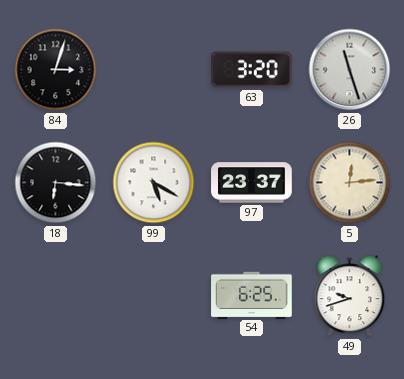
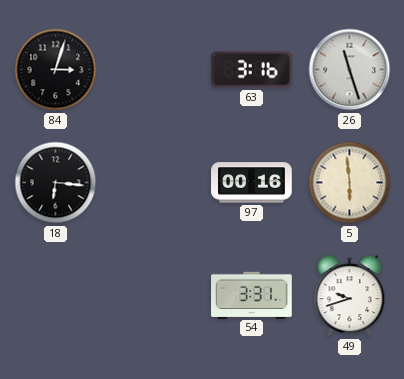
63: 3:20 -> 3:16
99: 5:20 -> none
97: 23:37 -> 00:16
5: 12:14 -> 5:59
54: 6:25 -> 3:31
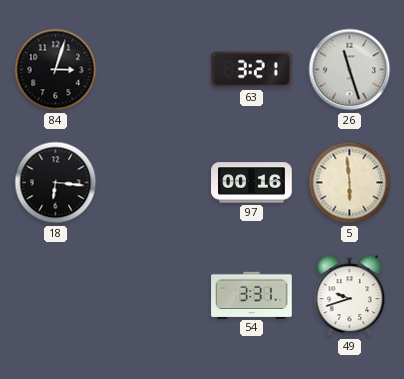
63: 3:16 -> 3:21
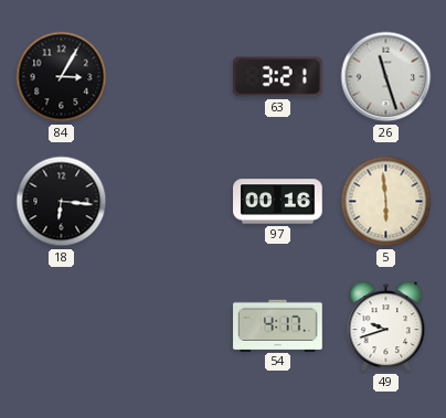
84: 3:03 -> 3:05
54: 3:31 -> 4:17
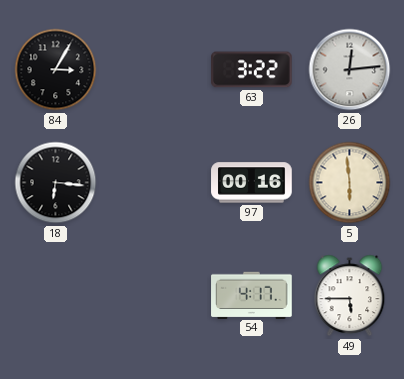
63: 3:21 -> 3:22
26: 11:27 -> 12:14
49: 9:42 -> 5:45
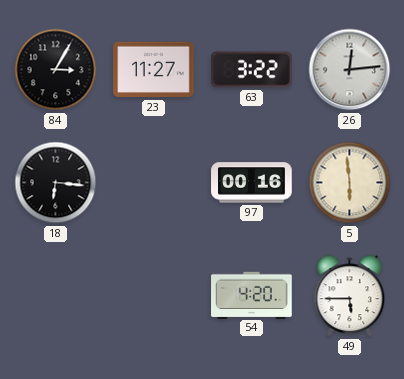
23: none -> 11:27
54: 4:17 -> 4:20
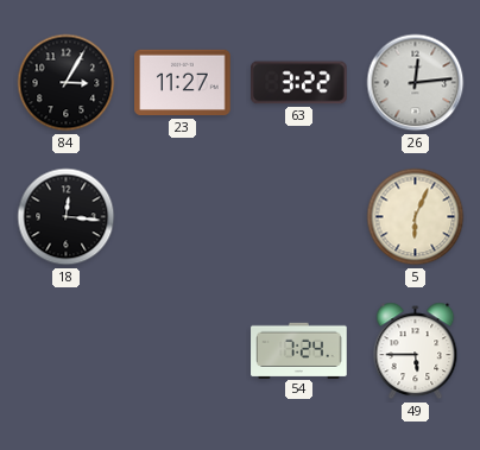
18: 6:16 -> 12:16
97: 00:16 -> none
5: 5:59 -> 6:04
54: 4:20 -> 7:24
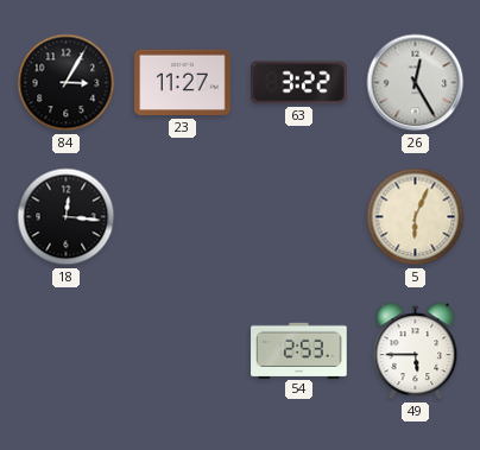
26: 12:14 -> 12:25
54: 7:24 -> 2:53
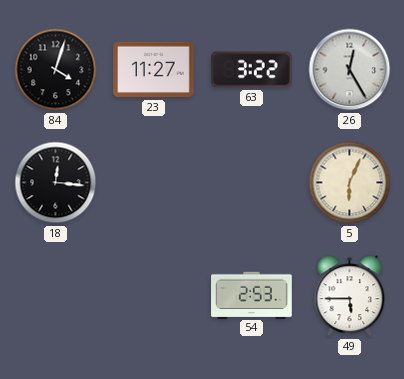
84: 3:05 -> 4:03
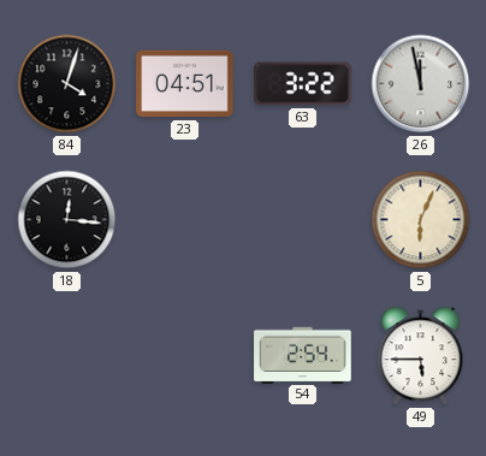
23: 11:27 -> 04:51
26: 12:25 -> 11:58
54: 2:53 -> 2:54
